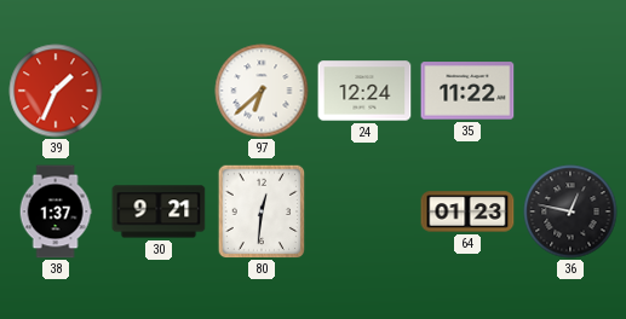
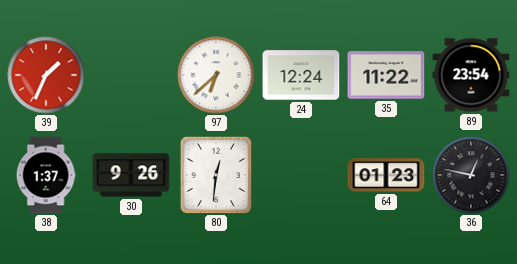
89: none -> 23:54
30: 9:21 -> 9:26
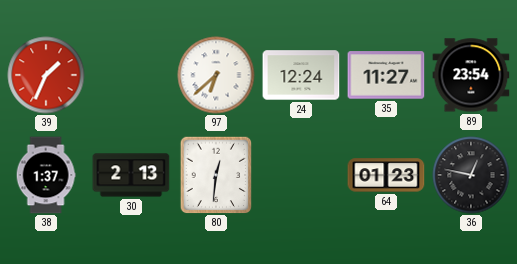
35: 11:22 -> 11:27
30: 9:26 -> 2:13
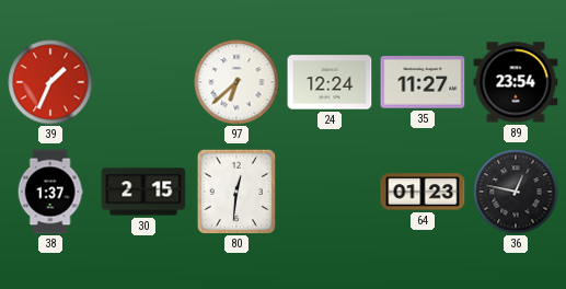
30: 2:13 -> 2:15
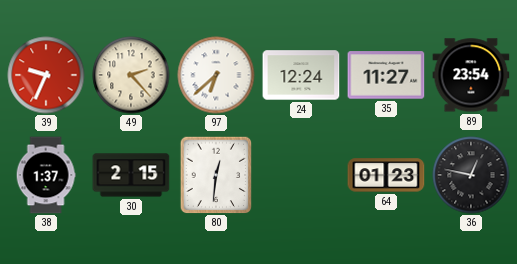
39: 1:34 -> 9:34
49: none -> 2:23
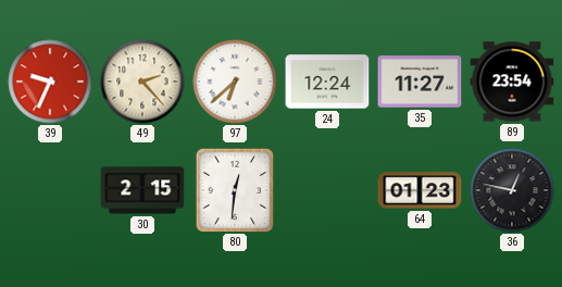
38: 1:37 -> none
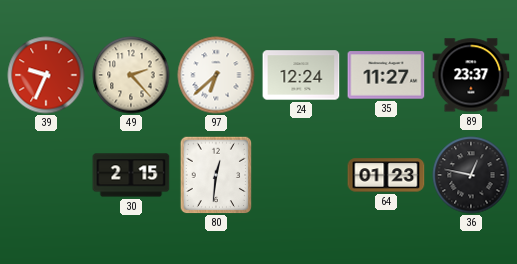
89: 23:54 -> 23:37
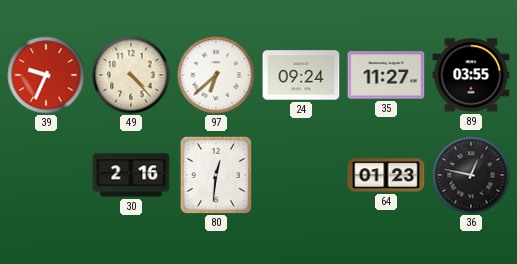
49: 2:23 -> 4:23
24: 12:24 -> 09:24
89: 23:37 -> 03:55
30: 2:15 -> 2:16
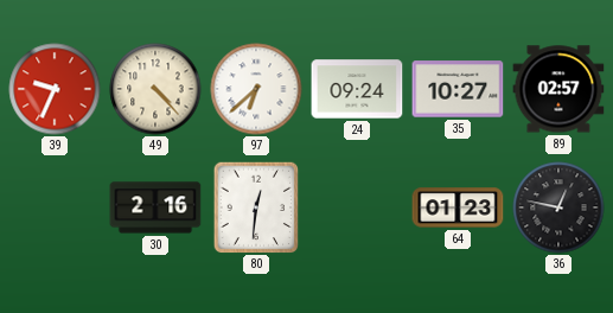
35: 11:27 -> 10:27
89: 03:55 -> 02:57
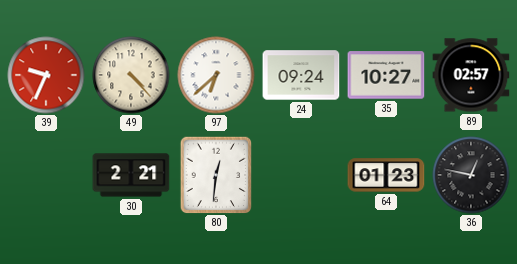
30: 2:16 -> 2:21
